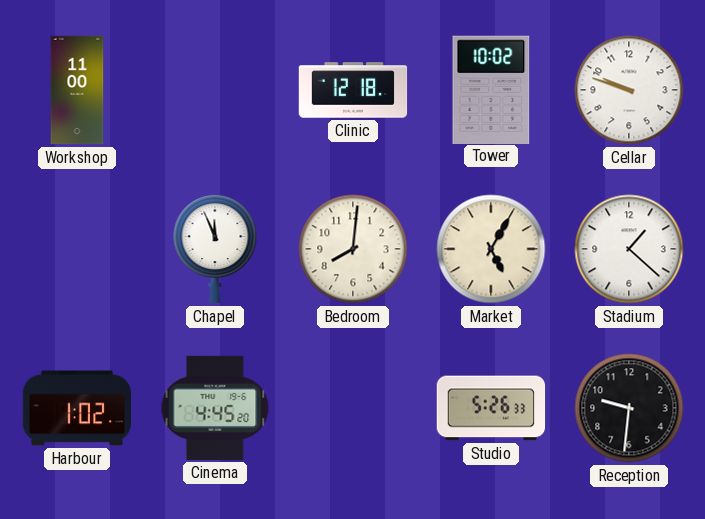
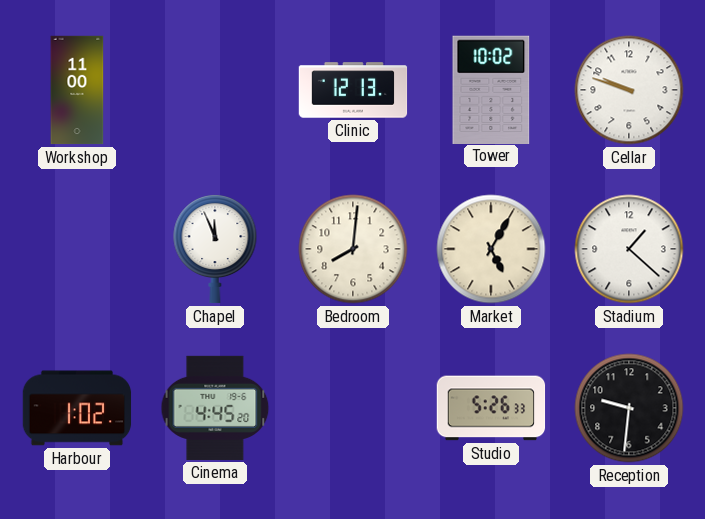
Clinic: 12:18 -> 12:13
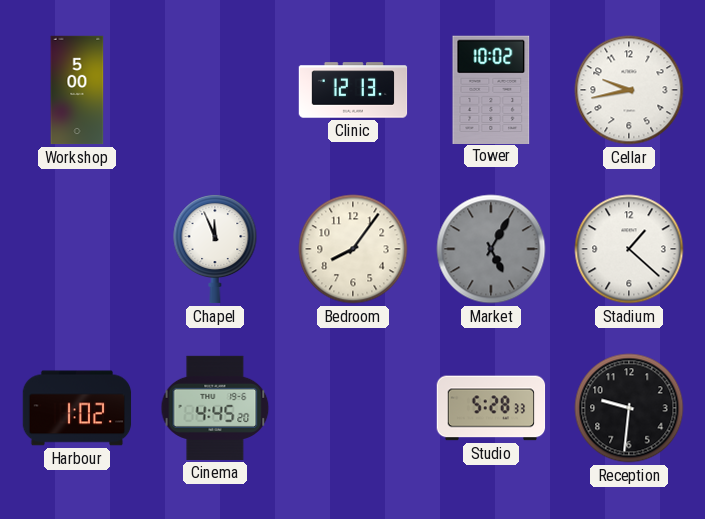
Workshop: 11:00 -> 5:00
Cellar: 9:48 -> 9:43
Bedroom: 8:01 -> 8:06
Market dial: cream -> grey
Studio: 5:26 -> 5:28
